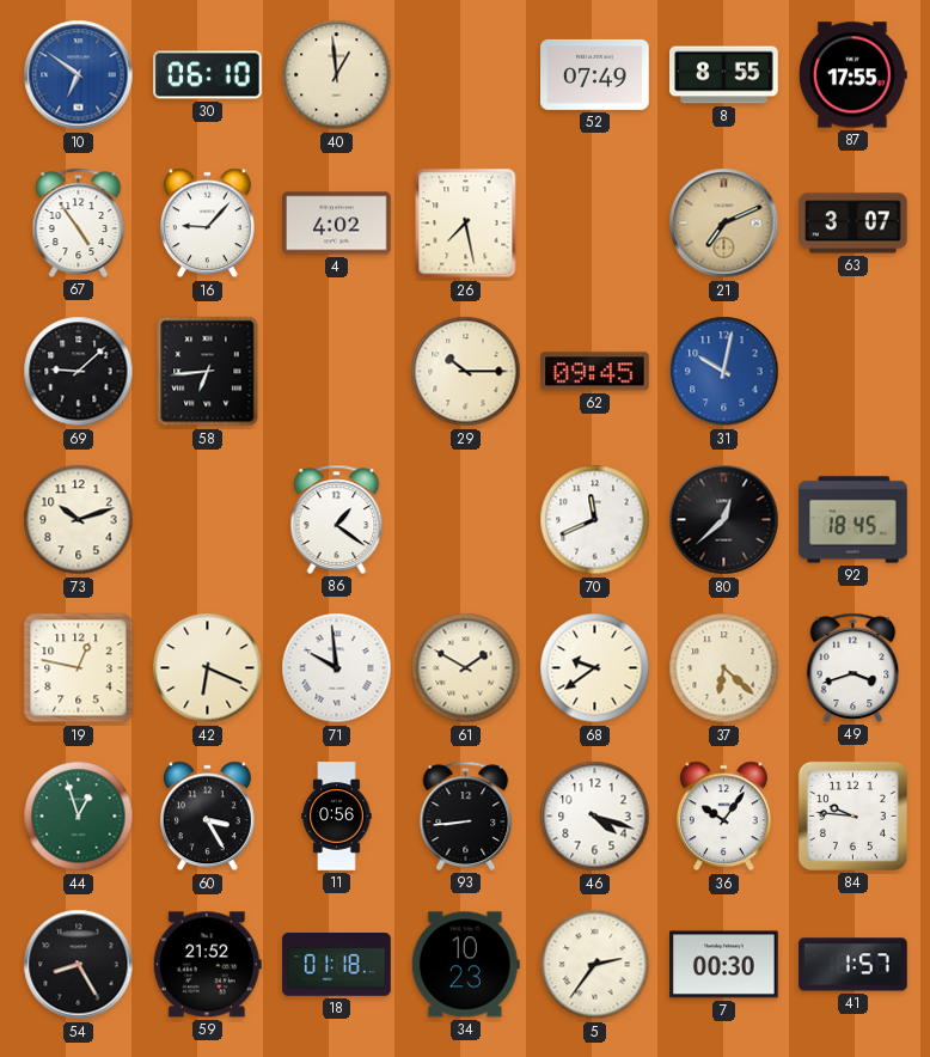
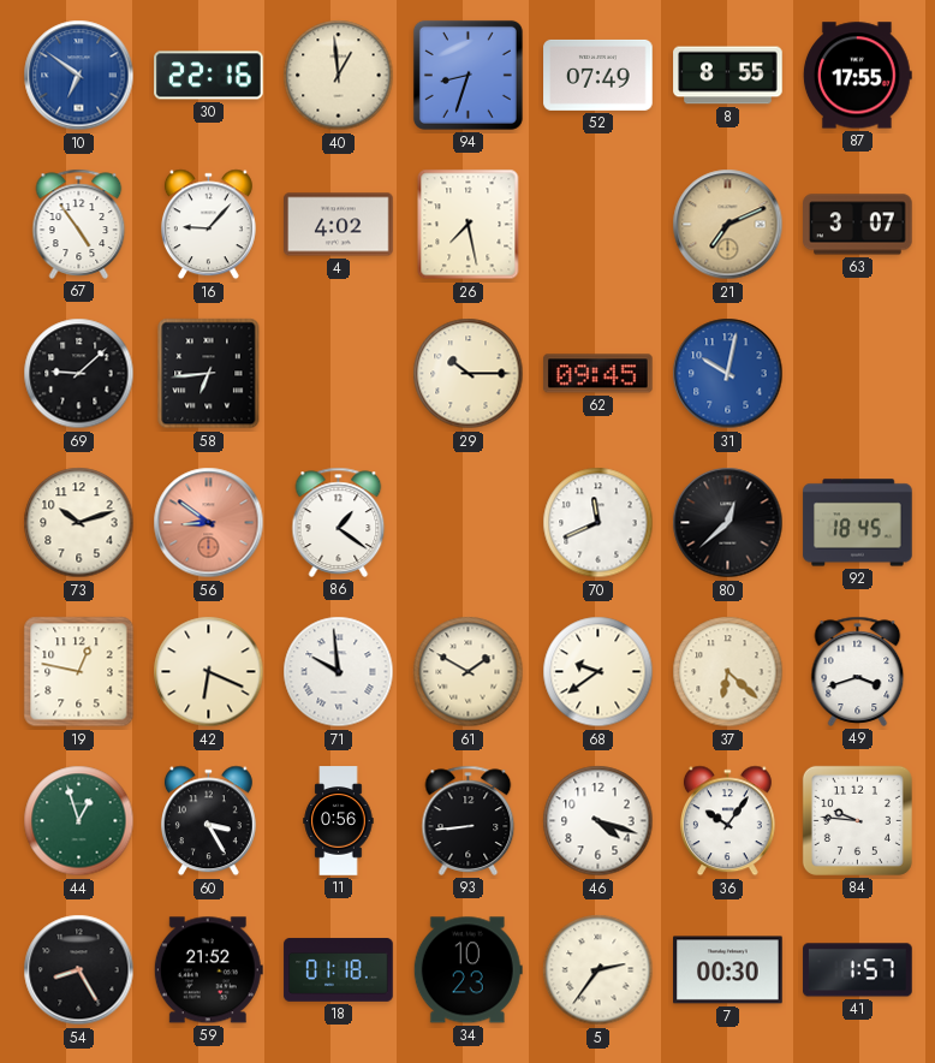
30: 06:10 -> 22:16
94: none -> 8:33
56: none -> 8:51
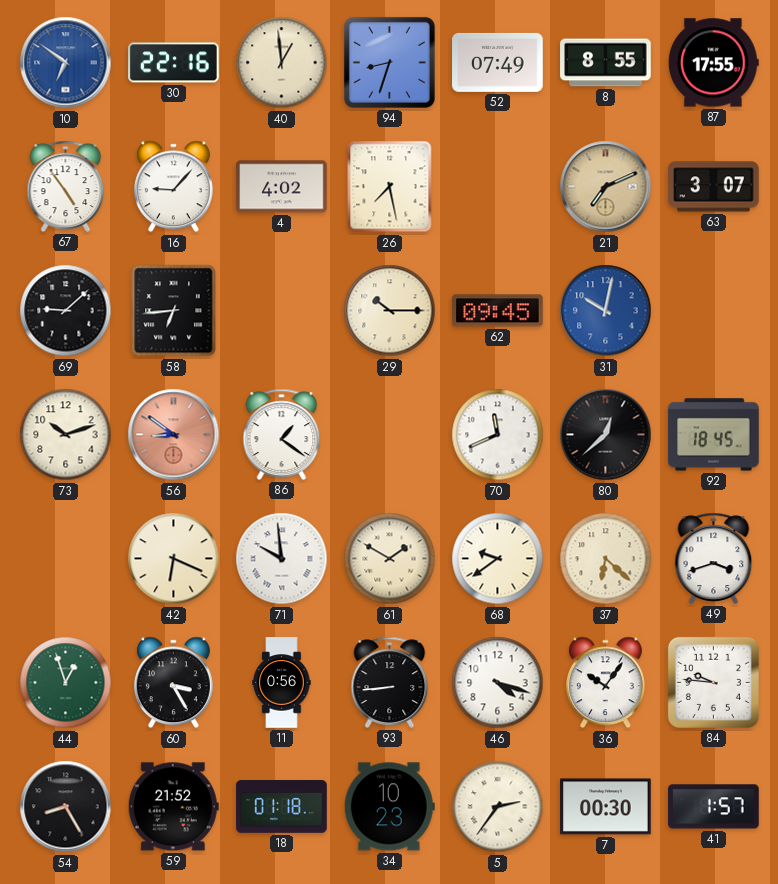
19: 12:47 -> none
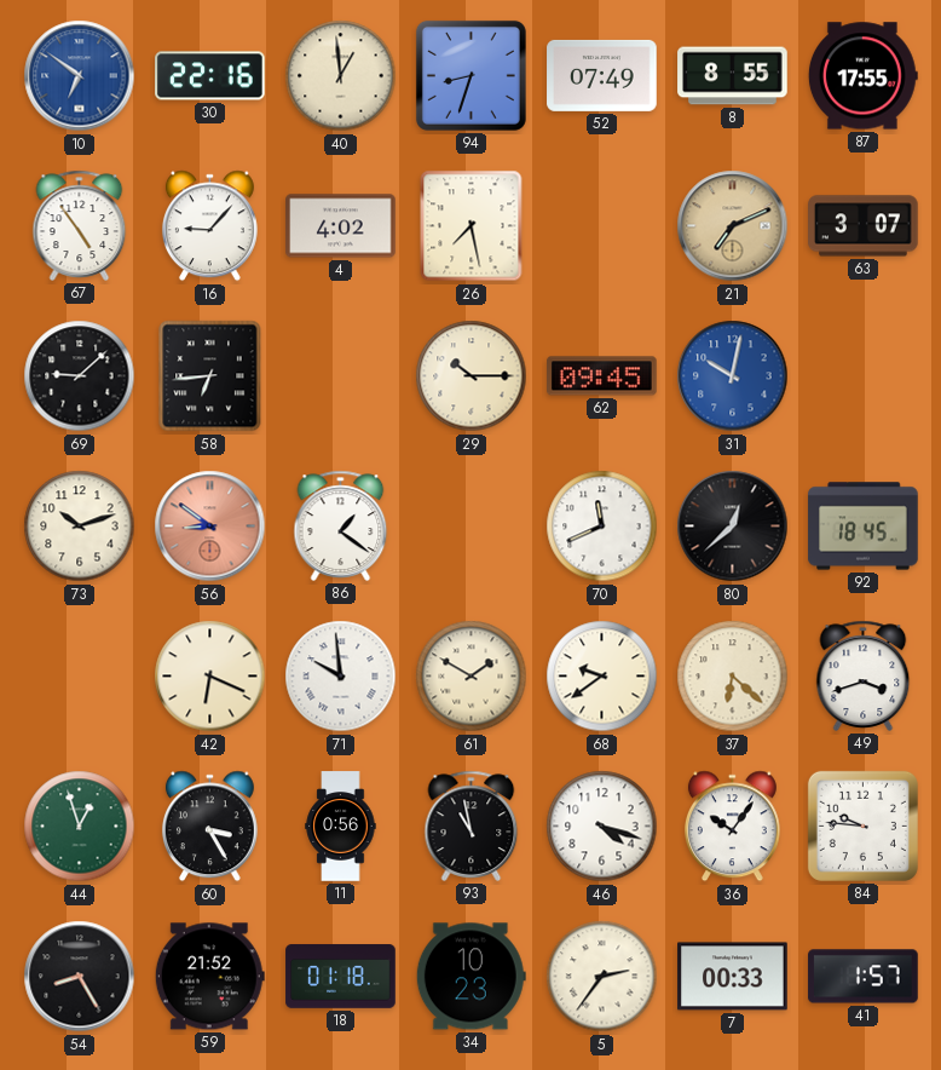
93: 8:44 -> 10:58
7: 00:30 -> 00:33
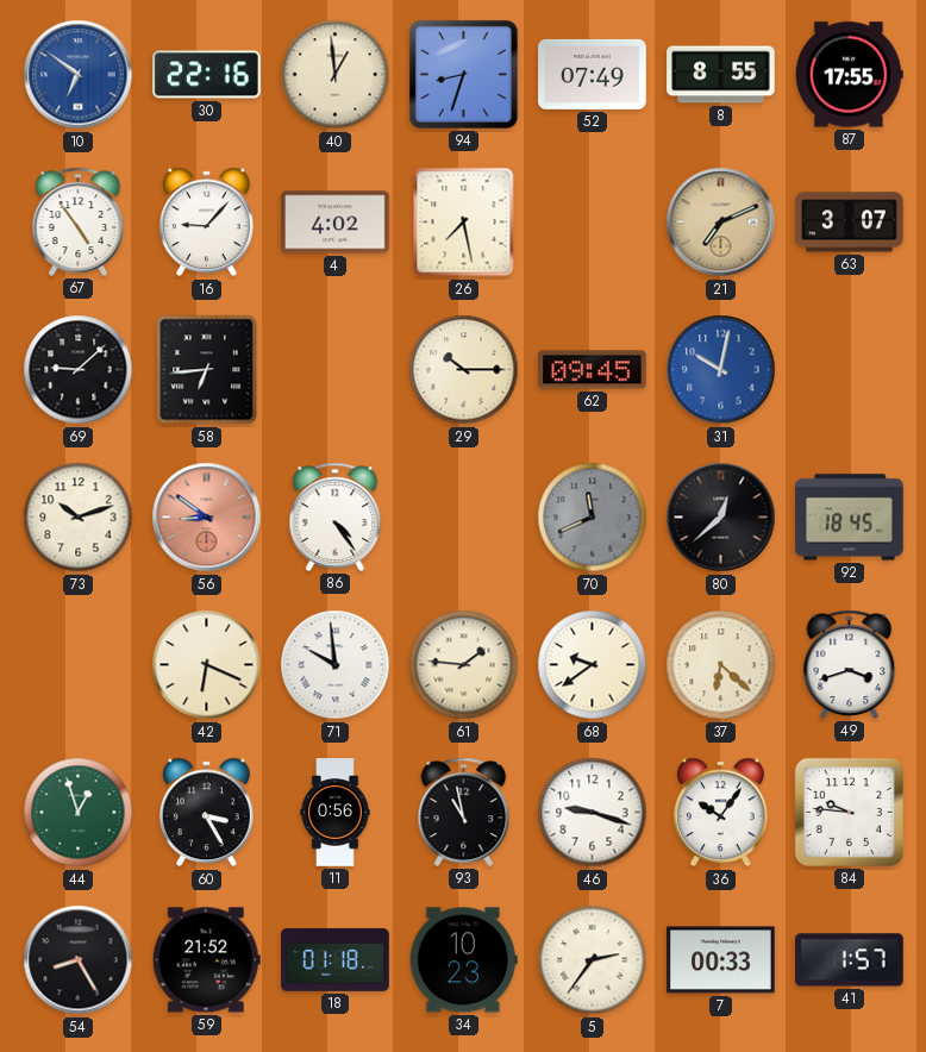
86: 1:21 -> 4:24
70 dial: white -> grey
61: 1:50 -> 1:46
46: 4:18 -> 9:18
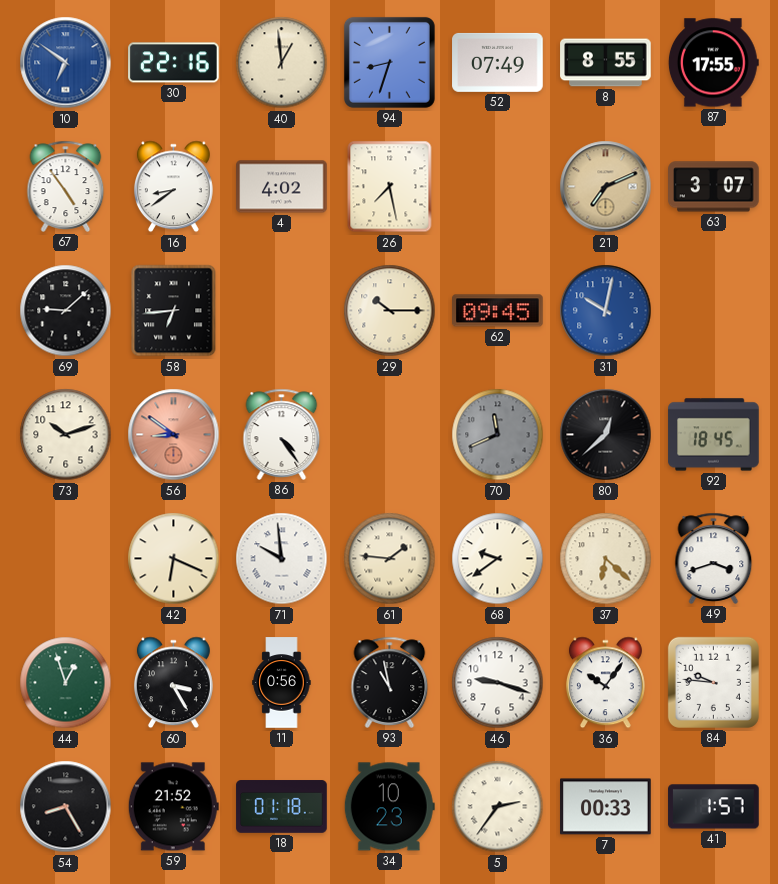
16: 9:07 -> 8:39
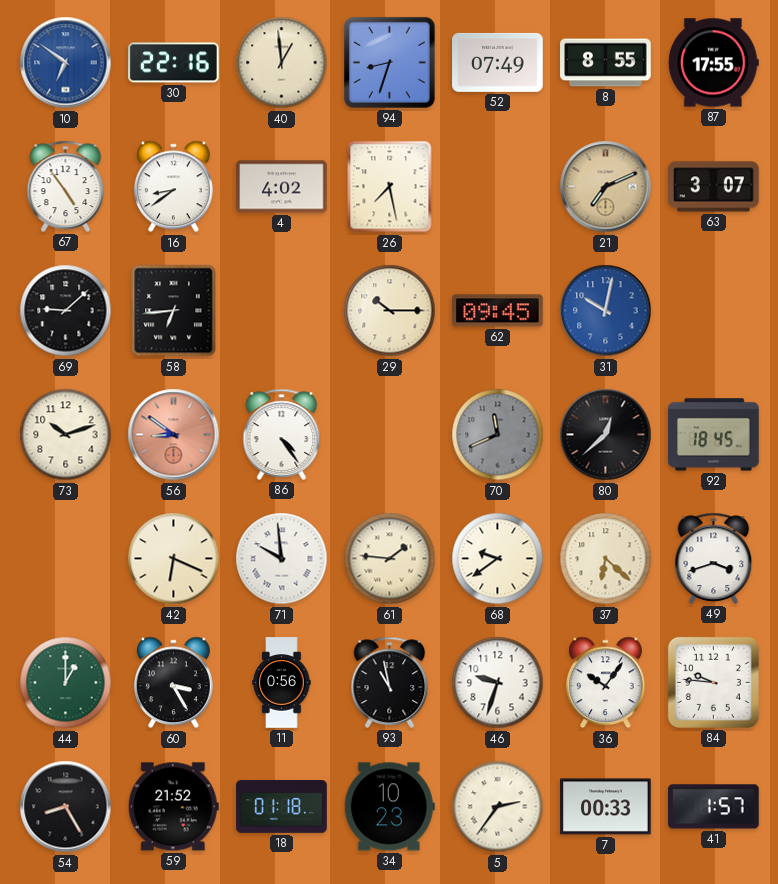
44: 12:57 -> 1:00
46: 9:18 -> 9:33
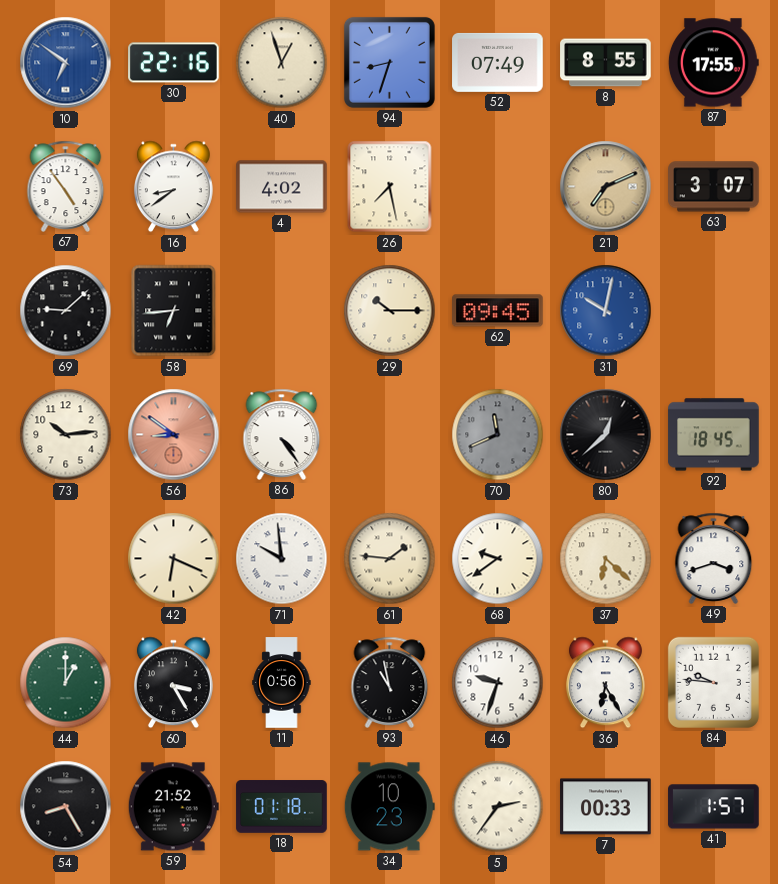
40: 12:59 -> 12:57
73: 10:12 -> 10:14
36: 10:06 -> 6:25
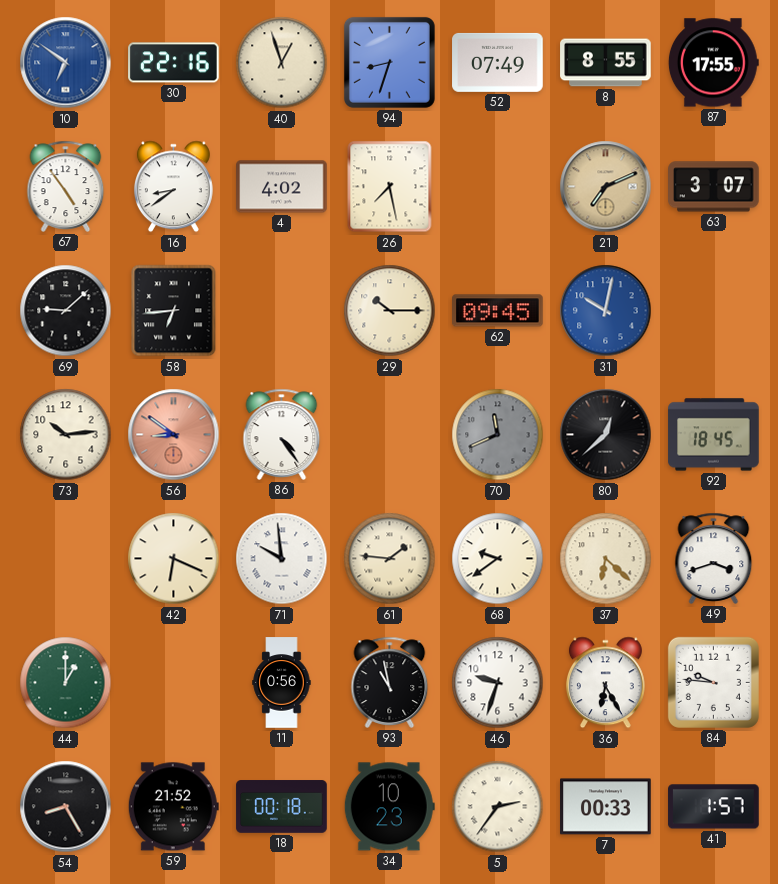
60: 3:25 -> none
18: 01:18 -> 00:18
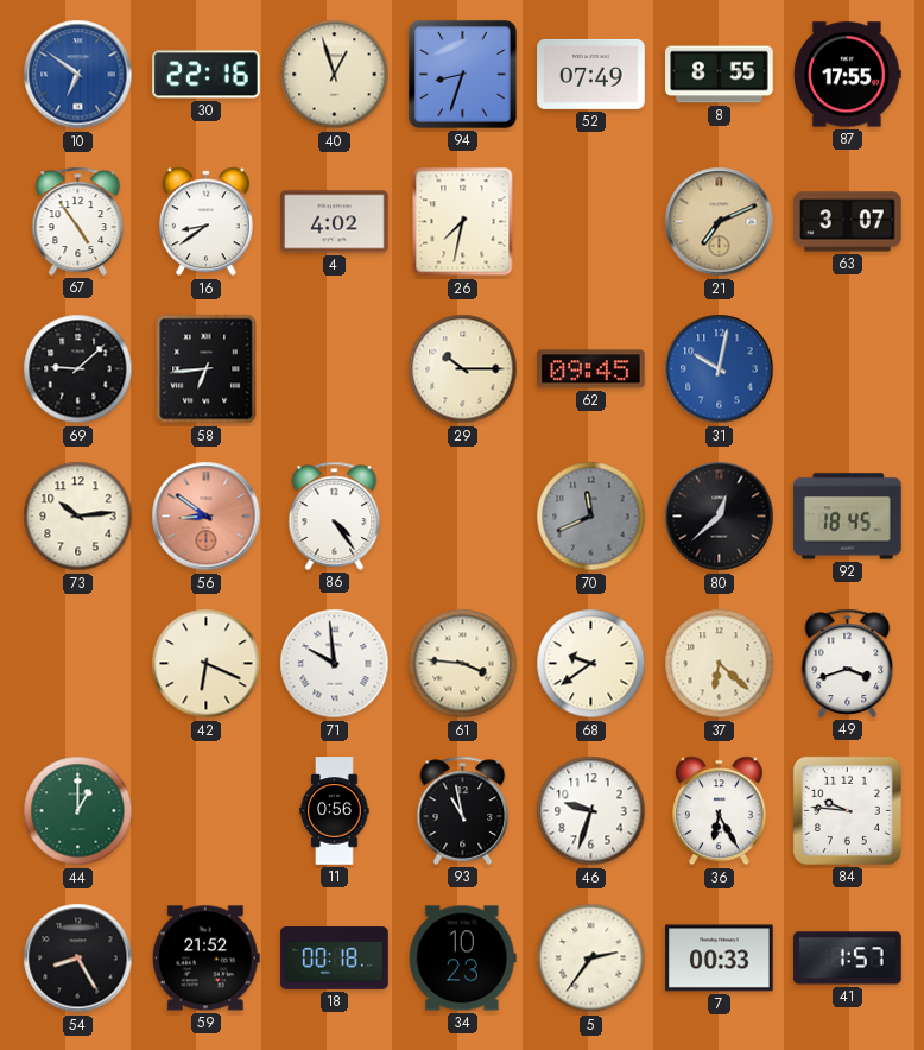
26: 7:28 -> 7:32
61: 1:46 -> 3:46
